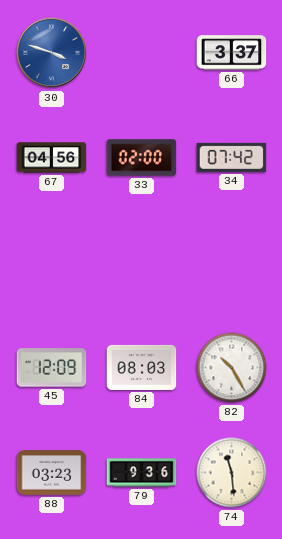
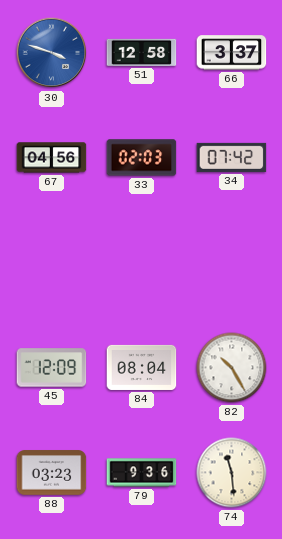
51: none -> 12:58
33: 02:00 -> 02:03
84: 08:03 -> 08:04
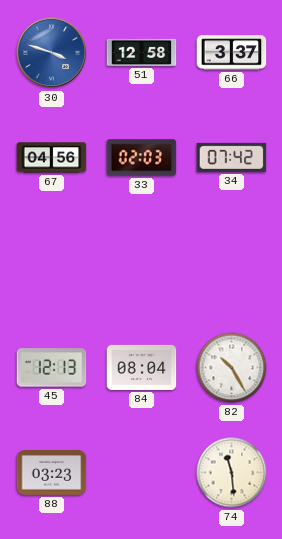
45: 12:09 -> 12:13
79: 9:36 -> none
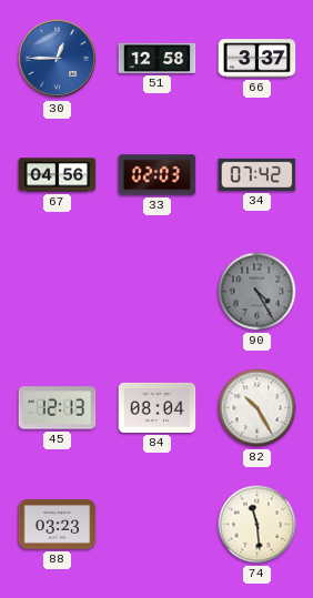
30: 3:48 -> 12:45
90: none -> 4:25
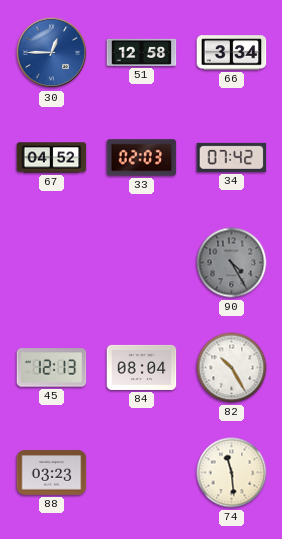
66: 3:37 -> 3:34
67: 04:56 -> 04:52
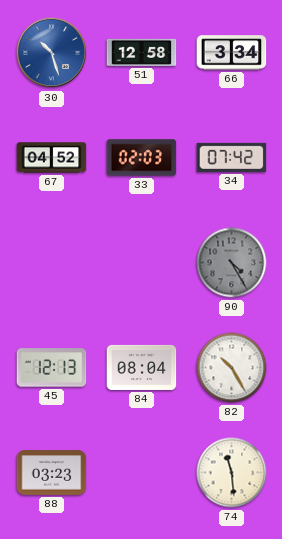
30: 12:45 -> 10:27
